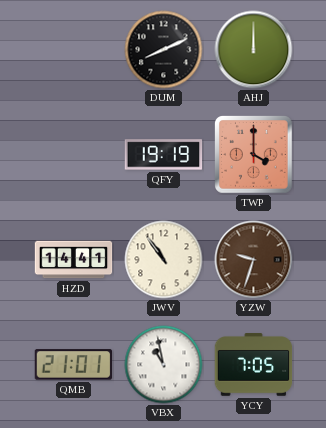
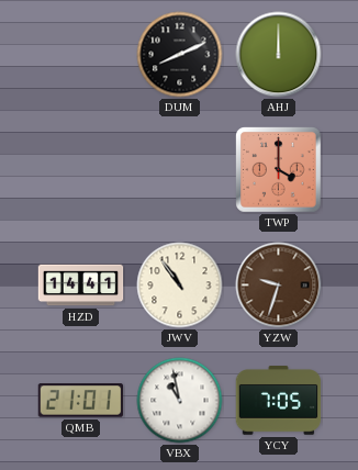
QFY: 19:19 -> none
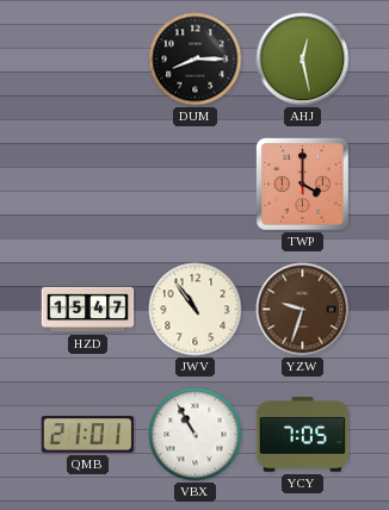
DUM: 8:11 -> 8:15
AHJ: 12:00 -> 12:28
HZD: 14:41 -> 15:47
VBX: 10:58 -> 10:55
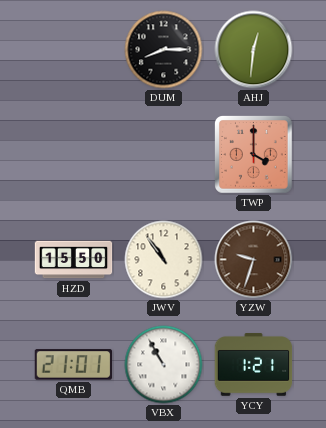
AHJ: 12:28 -> 12:31
HZD: 15:47 -> 15:50
YCY: 7:05 -> 1:21
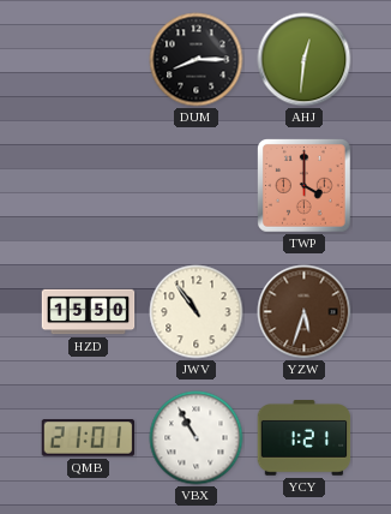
YZW: 9:33 -> 5:33
